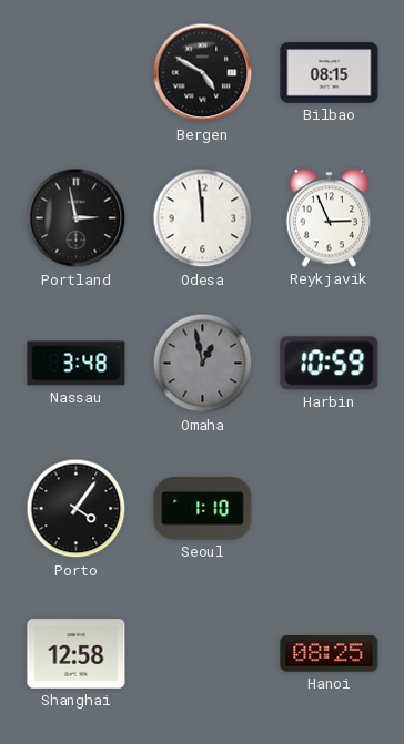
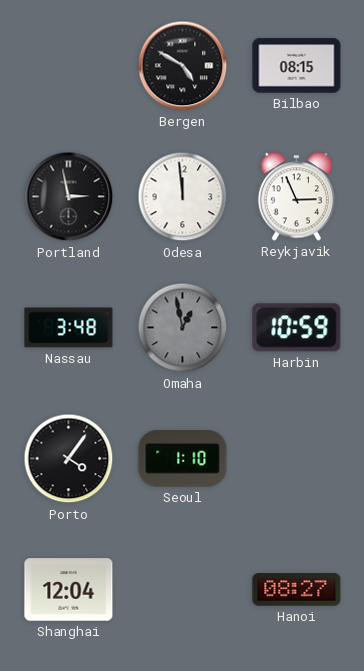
Shanghai: 12:58 -> 12:04
Hanoi: 08:25 -> 08:27
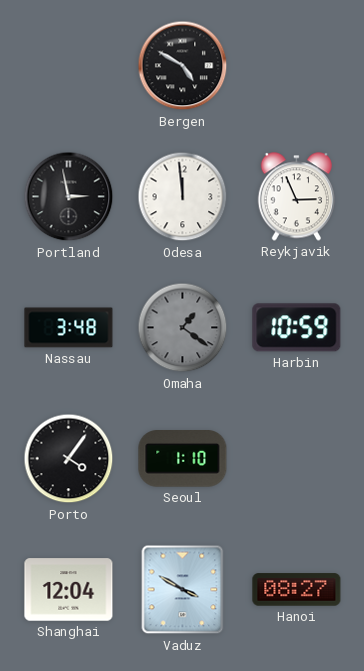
Bilbao: 08:15 -> none
Omaha: 12:58 -> 1:21
Vaduz: none -> 3:50
